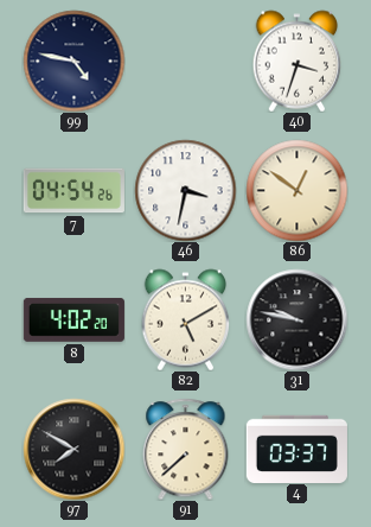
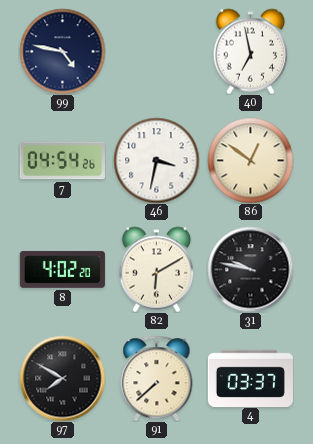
40: 3:33 -> 6:58
82: 5:10 -> 6:10
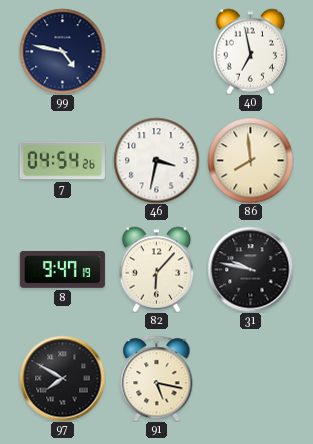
86: 12:51 -> 7:59
8: 4:02 -> 9:47
82: 6:10 -> 6:07
91: 7:38 -> 5:17
4: 03:37 -> none
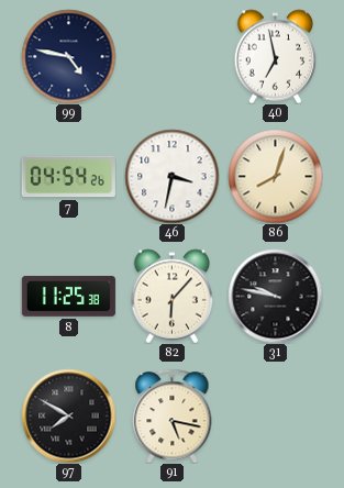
86: 7:59 -> 8:03
8: 9:47 -> 11:25
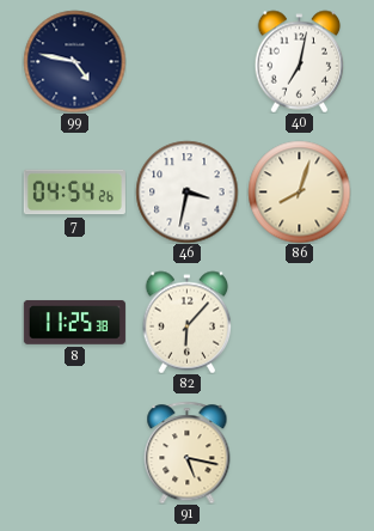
40: 6:58 -> 7:02
31: 9:47 -> none
97: 7:50 -> none
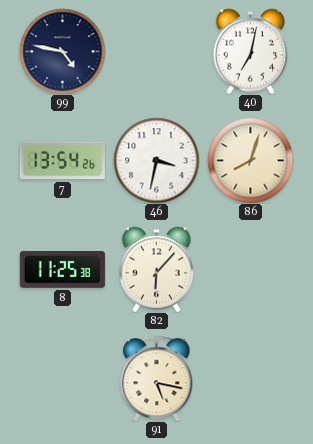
7: 04:54 -> 13:54
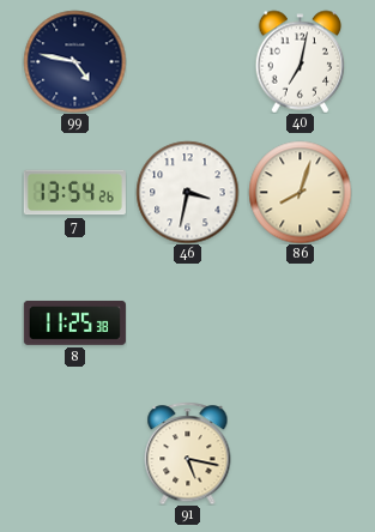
82: 6:07 -> none
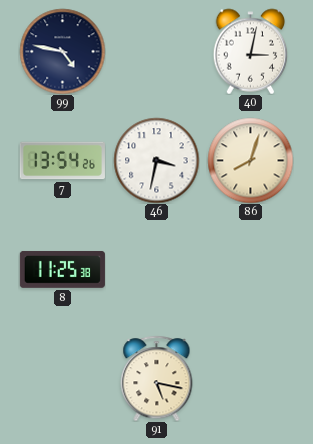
40: 7:02 -> 3:02
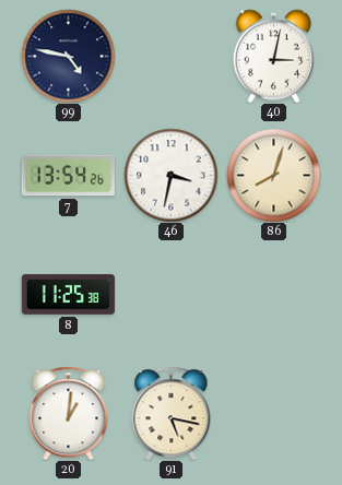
20: none -> 1:01
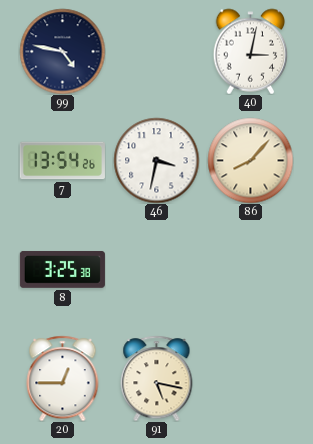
86: 8:03 -> 8:07
8: 11:25 -> 3:25
20: 1:01 -> 12:45
